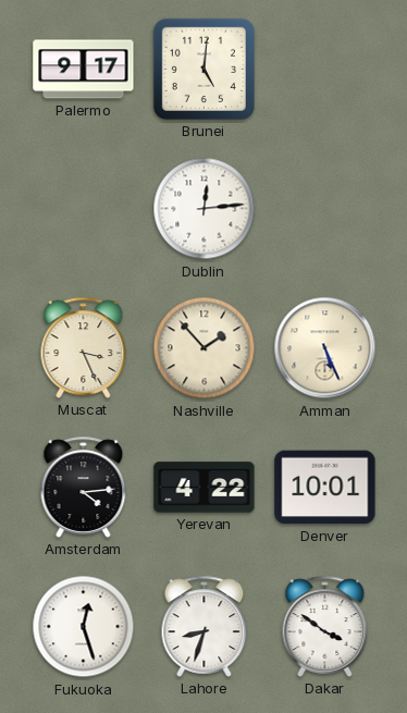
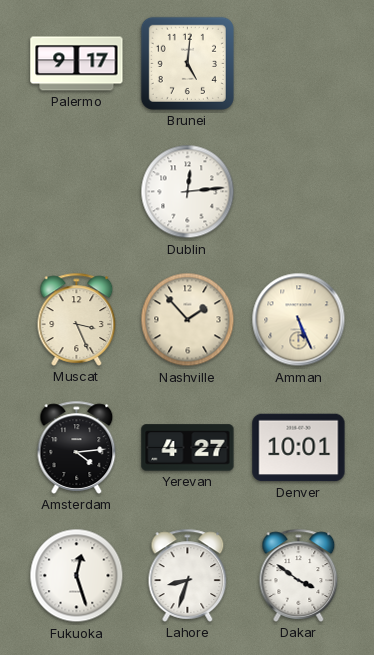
Yerevan: 4:22 -> 4:27
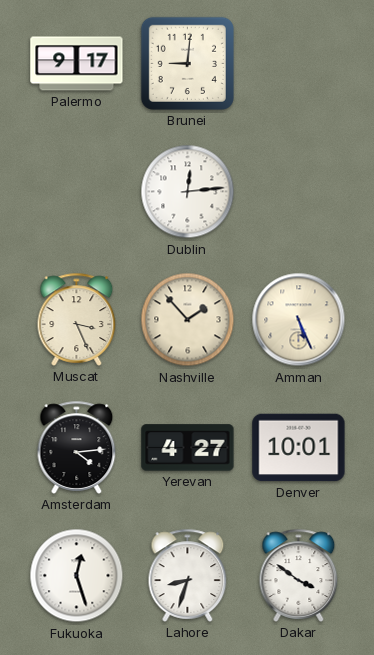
Brunei: 5:01 -> 9:01
